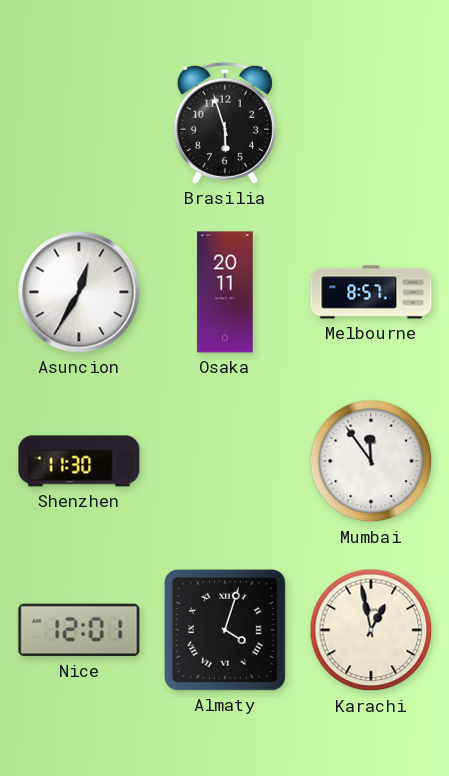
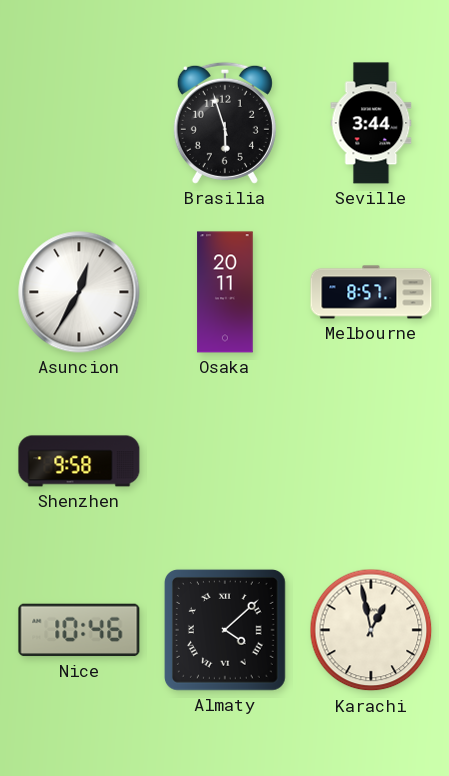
Seville: none -> 3:44
Shenzhen: 11:30 -> 9:58
Mumbai: 11:54 -> none
Nice: 12:01 -> 10:46
Almaty: 4:03 -> 4:08
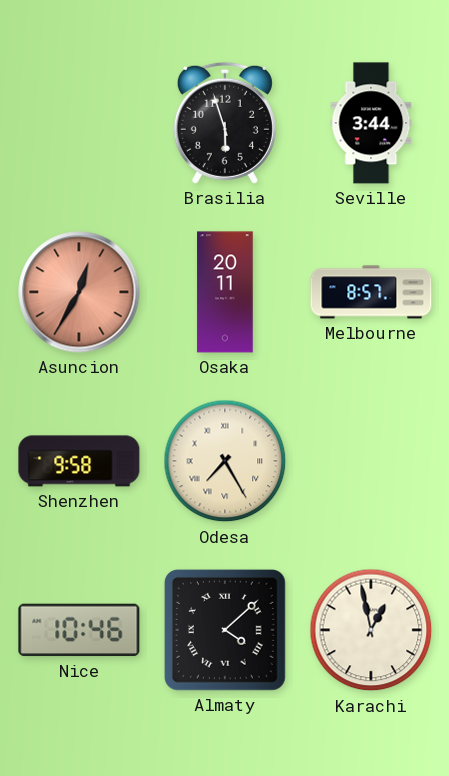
Asuncion dial: white -> salmon
Odesa: none -> 7:25
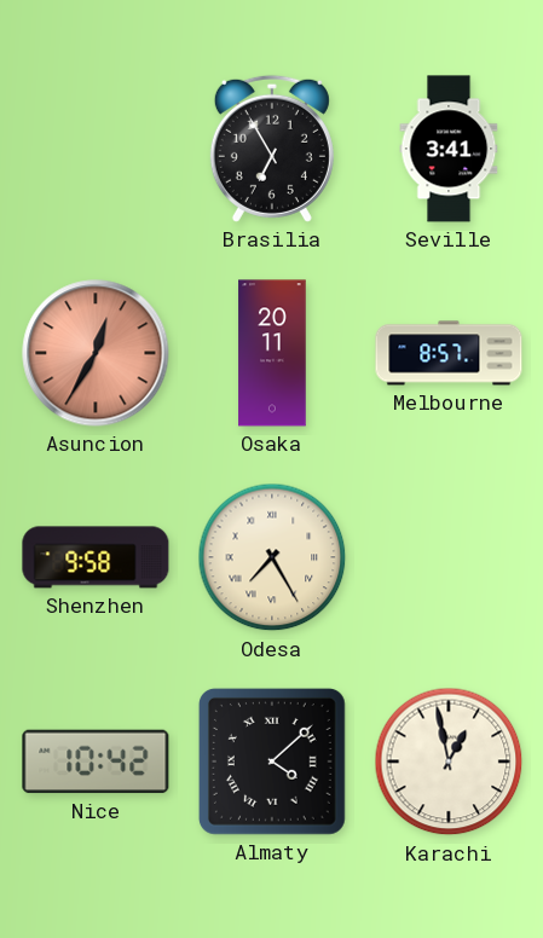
Brasilia: 5:57 -> 6:55
Seville: 3:44 -> 3:41
Nice: 10:46 -> 10:42
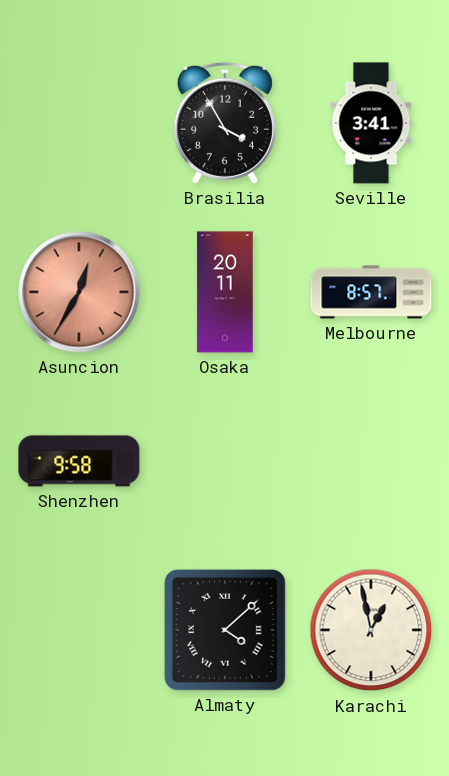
Brasilia: 6:55 -> 3:55
Odesa: 7:25 -> none
Nice: 10:42 -> none
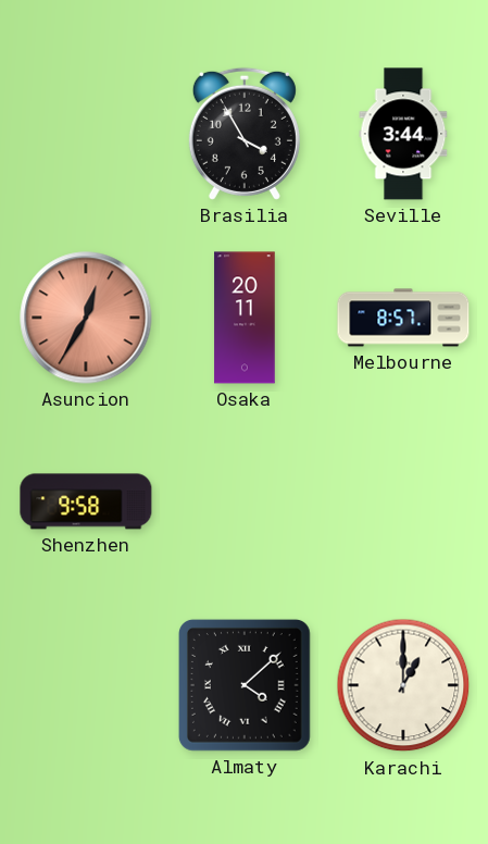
Seville: 3:41 -> 3:44
Karachi: 12:58 -> 1:00
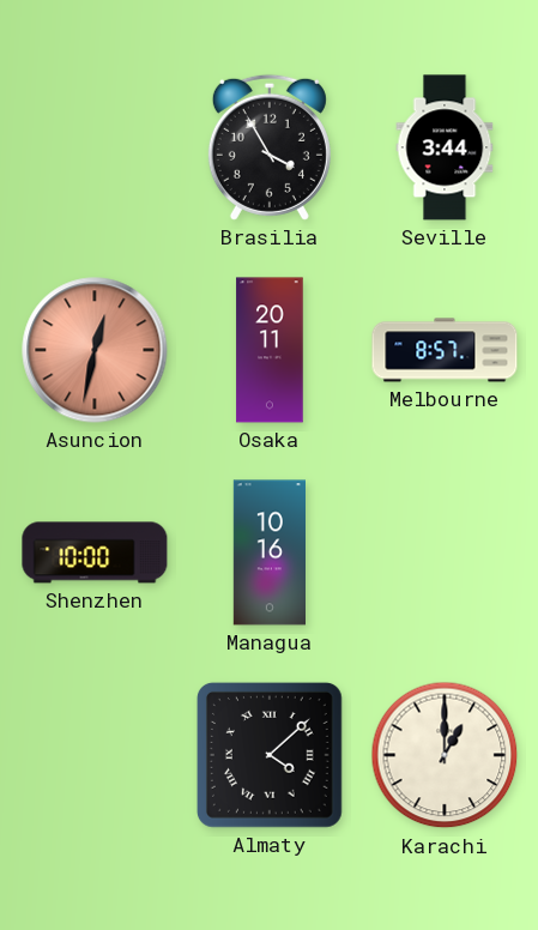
Asuncion: 12:35 -> 12:32
Shenzhen: 9:58 -> 10:00
Managua: none -> 10:16
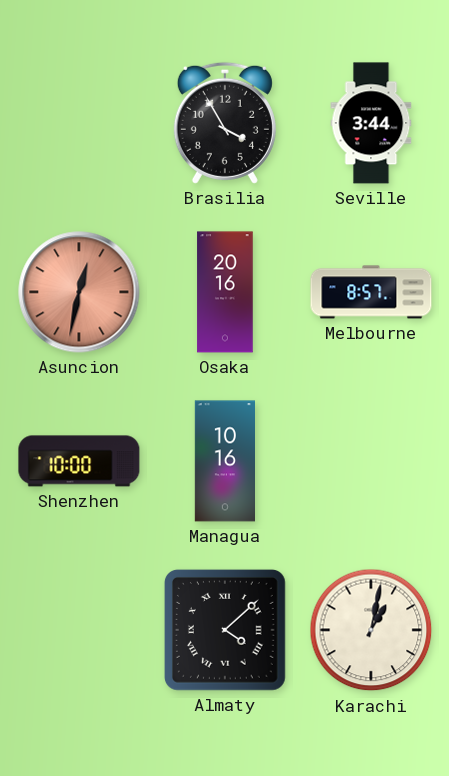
Osaka: 20:11 -> 20:16
Karachi: 1:00 -> 1:02
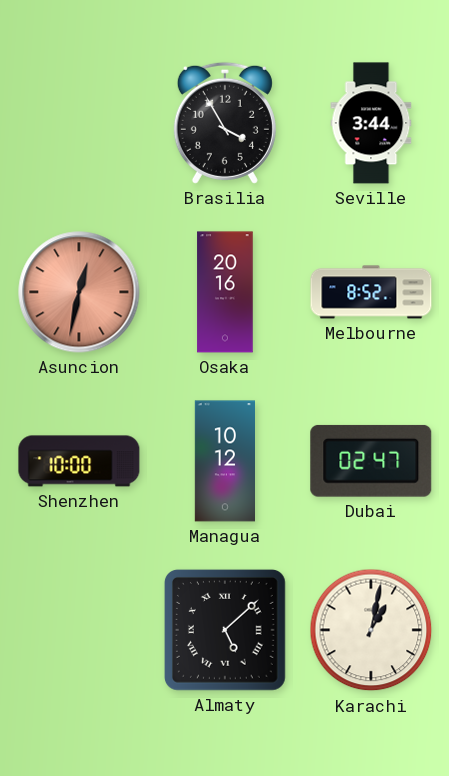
Melbourne: 8:57 -> 8:52
Managua: 10:16 -> 10:12
Dubai: none -> 02:47
Almaty: 4:08 -> 5:08
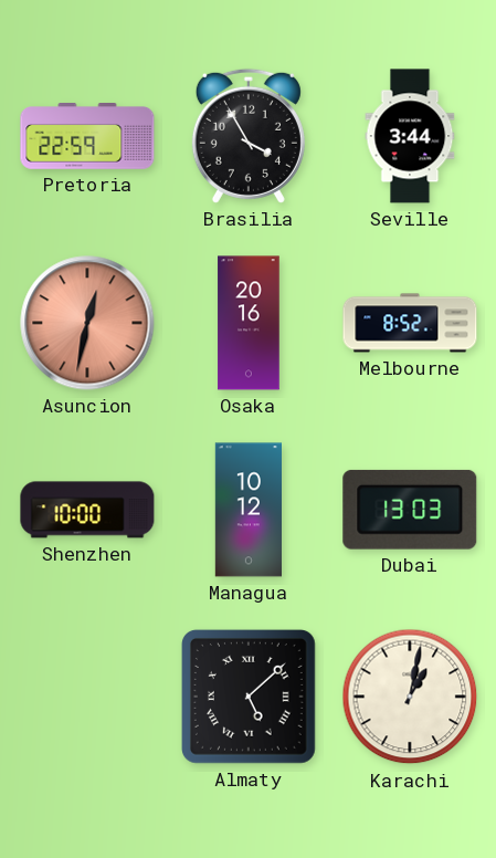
Pretoria: none -> 22:59
Dubai: 02:47 -> 13:03
